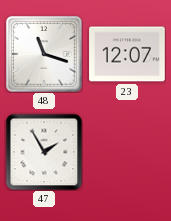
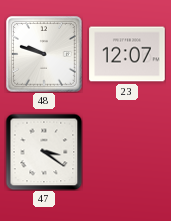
48: 11:18 -> 9:48
47: 1:55 -> 3:21
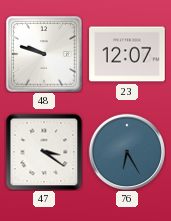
76: none -> 6:25
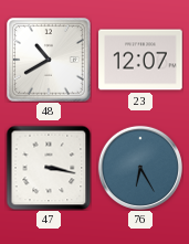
48: 9:48 -> 10:40
47: 3:21 -> 3:17
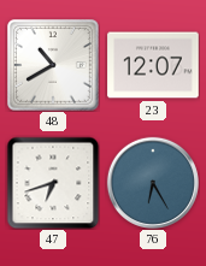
47: 3:17 -> 6:42
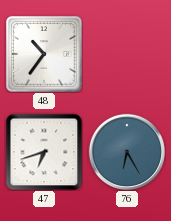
48: 10:40 -> 10:36
23: 12:07 -> none
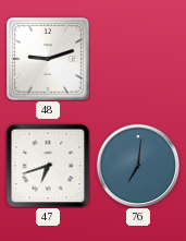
48: 10:36 -> 9:12
76: 6:25 -> 7:01
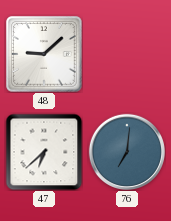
48: 9:12 -> 9:08
47: 6:42 -> 6:38
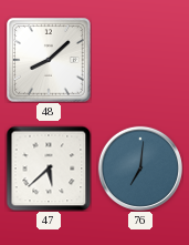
48: 9:08 -> 8:08
47: 6:38 -> 5:38
